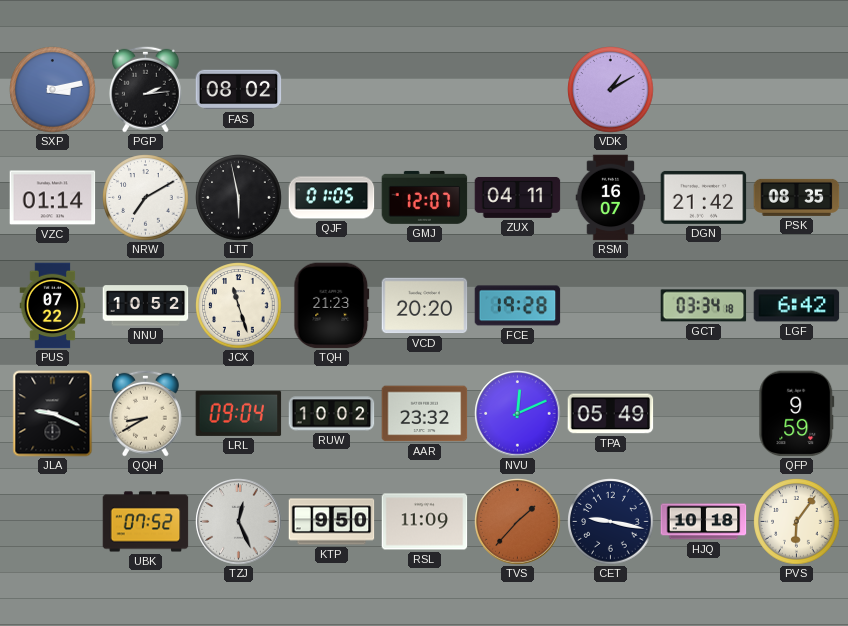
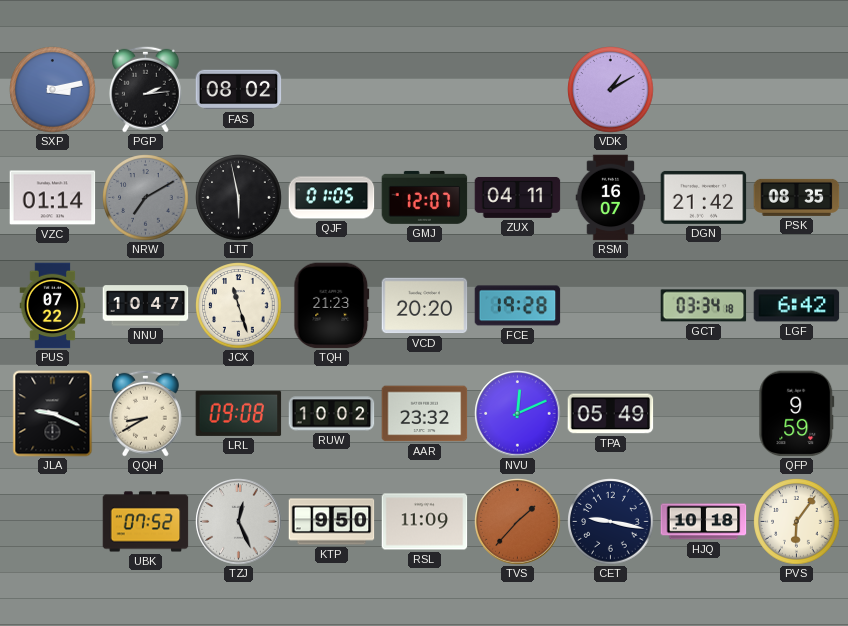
NRW dial: white -> grey
NNU: 10:52 -> 10:47
LRL: 09:04 -> 09:08
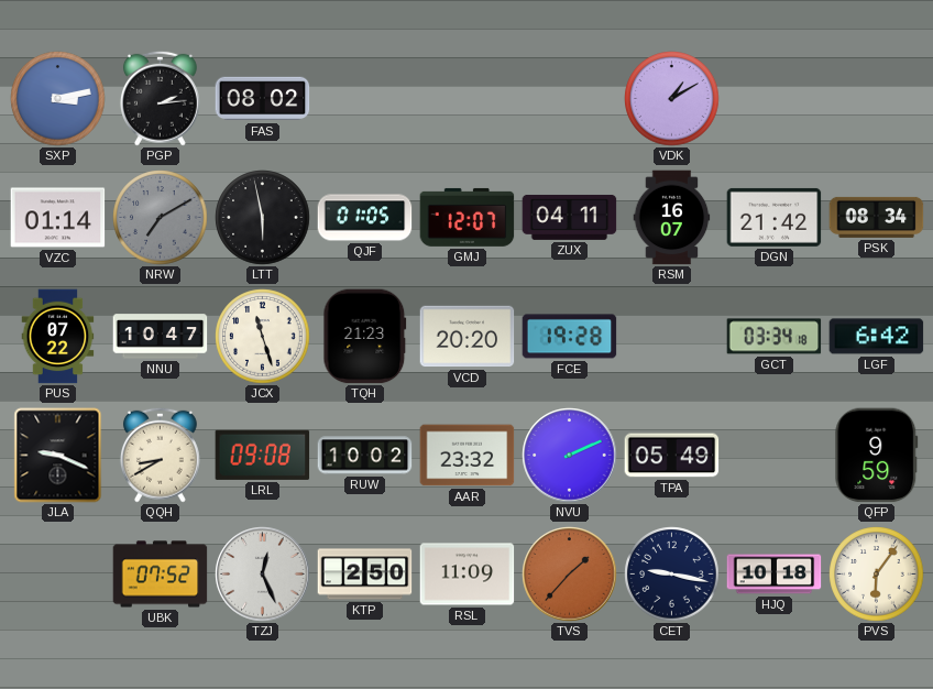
PSK: 08:35 -> 08:34
NVU: 12:11 -> 2:11
KTP: 9:50 -> 2:50
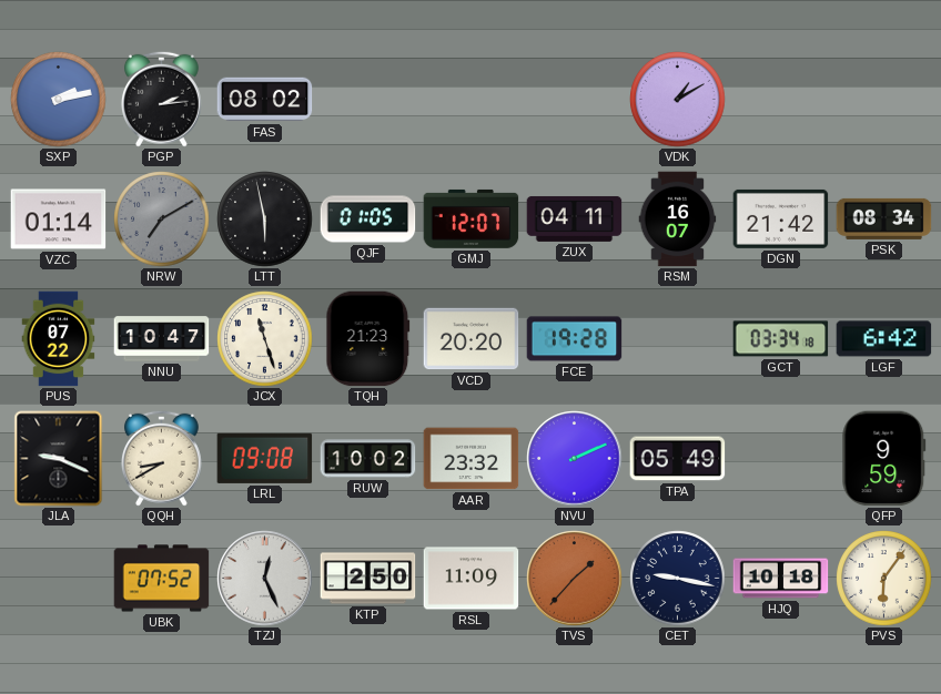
SXP: 3:13 -> 2:13
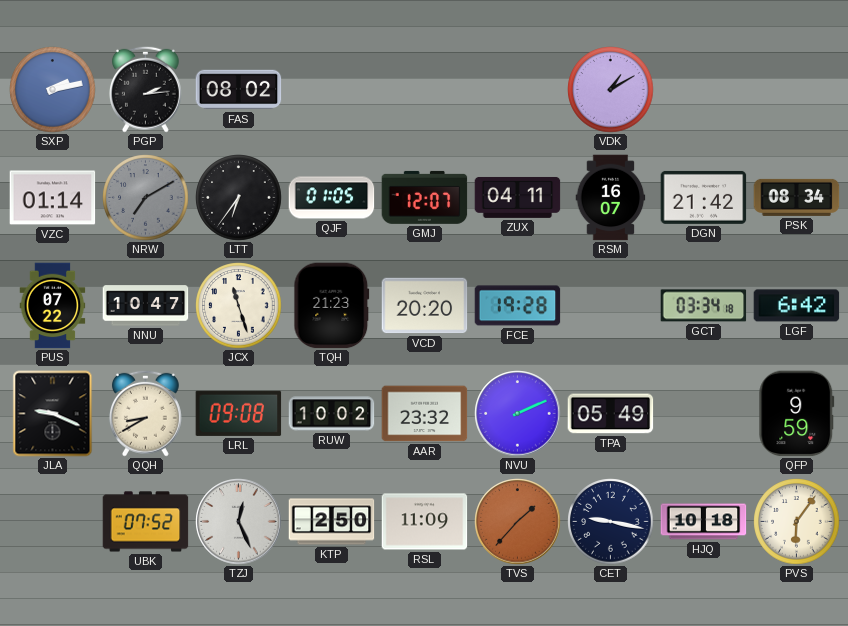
LTT: 5:58 -> 6:36
